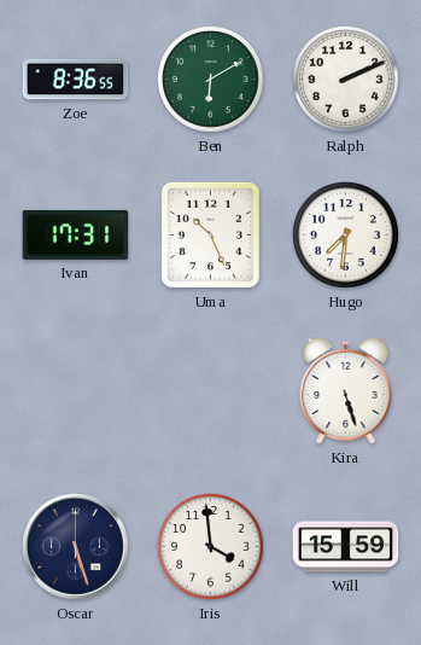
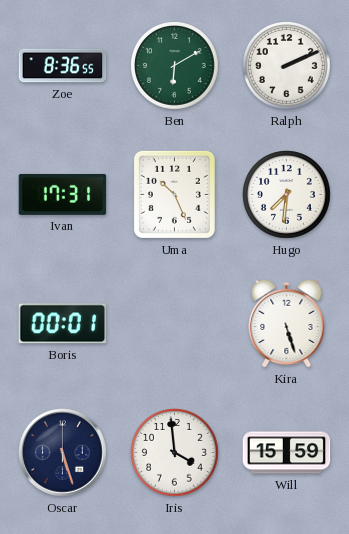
Boris: none -> 00:01
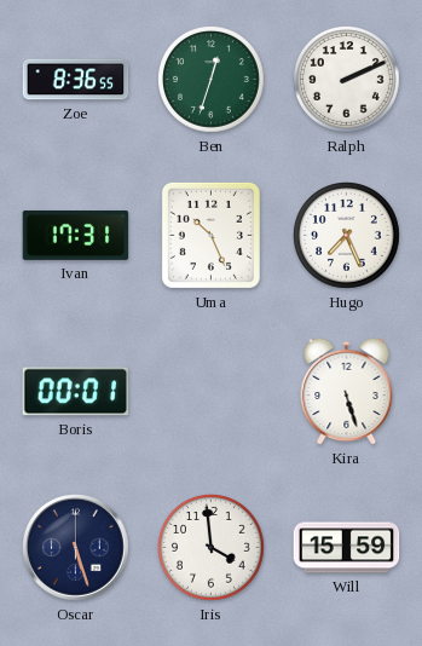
Ben: 6:10 -> 12:33
Hugo: 7:31 -> 7:26
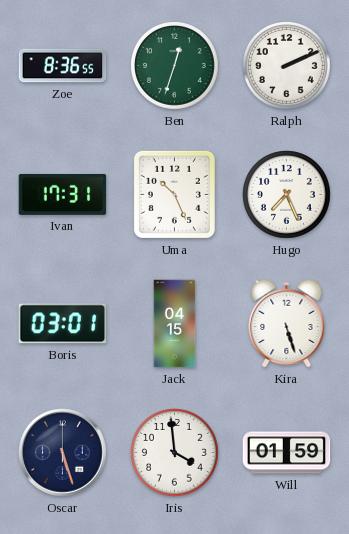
Boris: 00:01 -> 03:01
Jack: none -> 04:15
Will: 15:59 -> 01:59
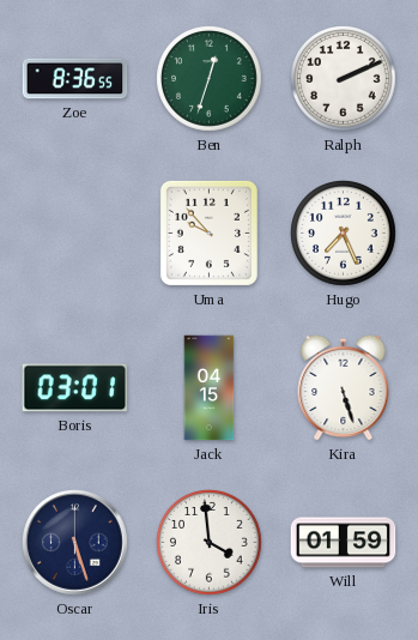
Ivan: 17:31 -> none
Uma: 10:26 -> 9:53
